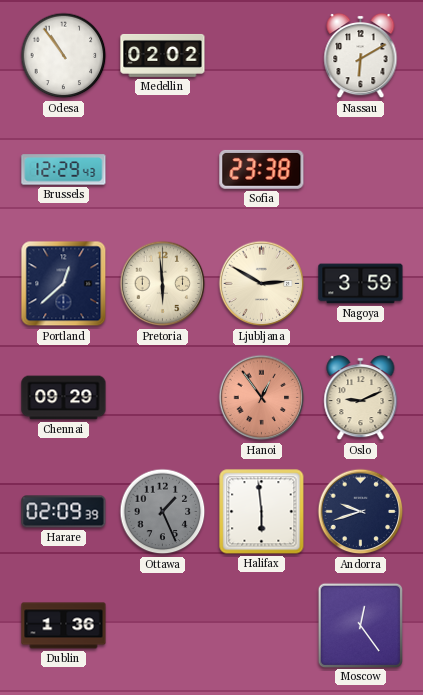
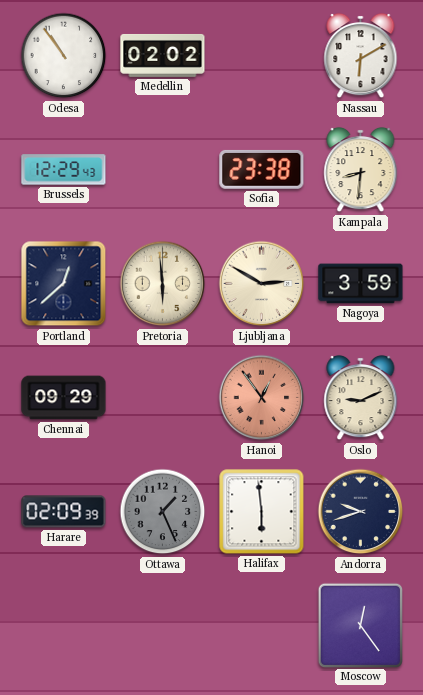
Kampala: none -> 8:31
Dublin: 1:36 -> none
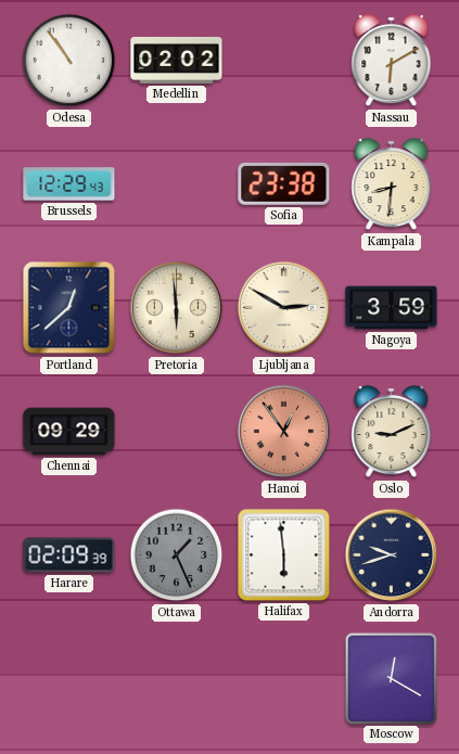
Moscow: 12:24 -> 12:20
